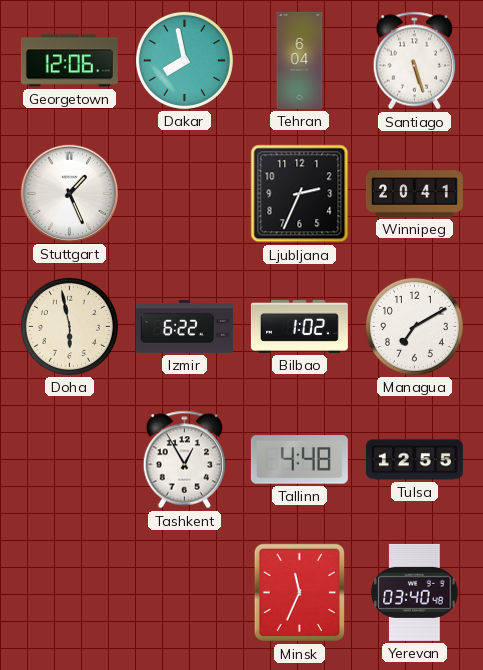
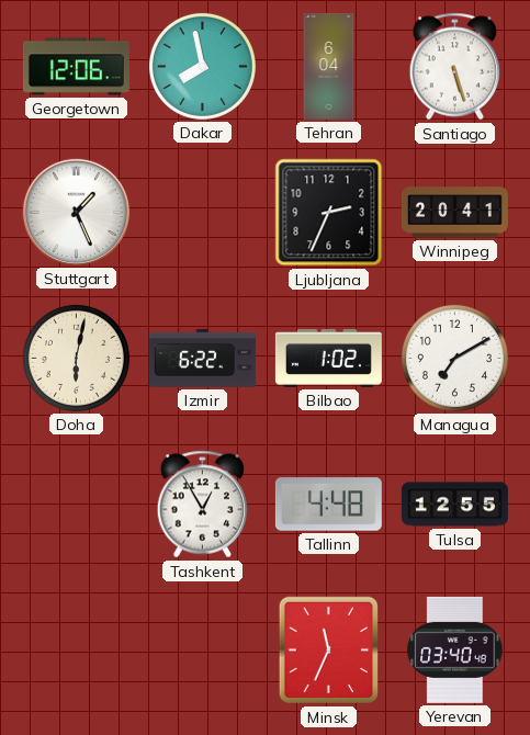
Doha: 5:58 -> 6:02
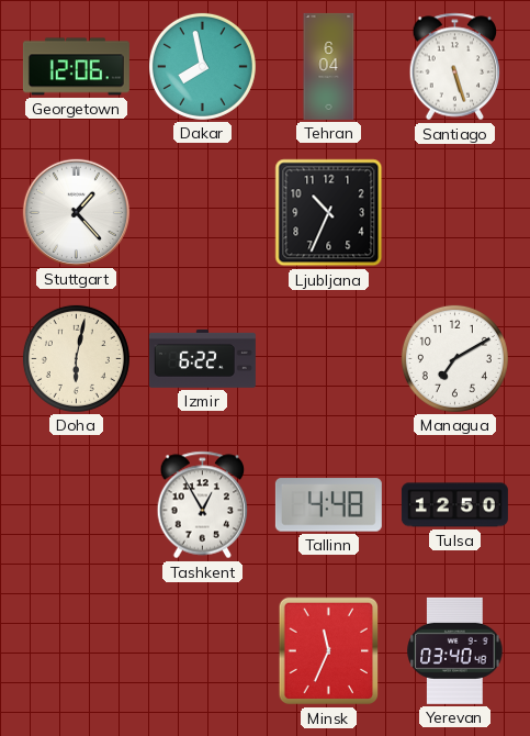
Stuttgart: 1:26 -> 1:23
Ljubljana: 2:34 -> 10:34
Winnipeg: 20:41 -> none
Bilbao: 1:02 -> none
Tulsa: 12:55 -> 12:50
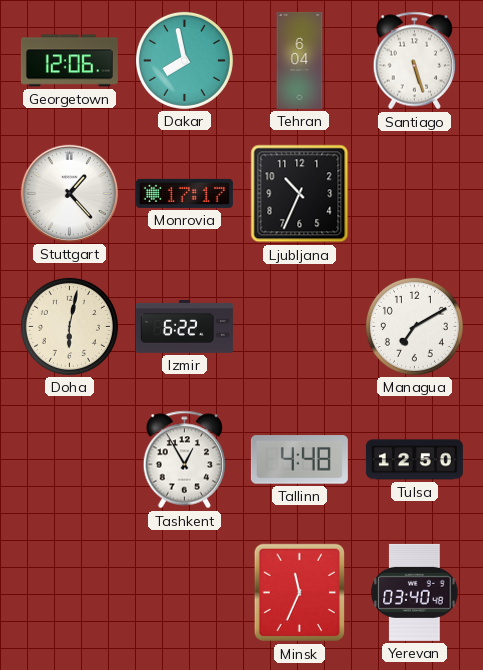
Monrovia: none -> 17:17
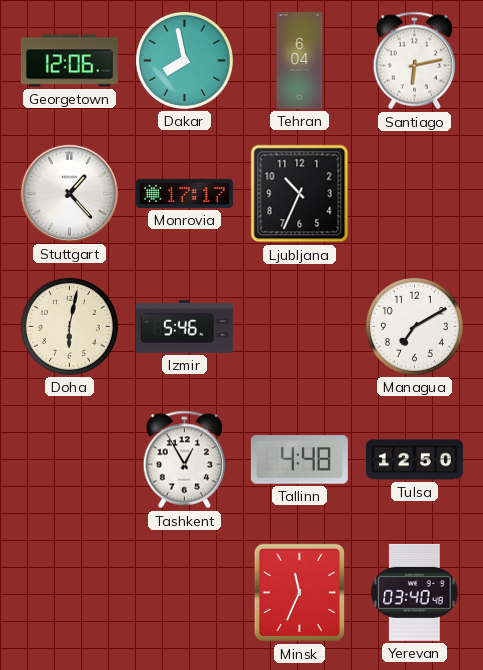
Santiago: 5:27 -> 6:13
Izmir: 6:22 -> 5:46
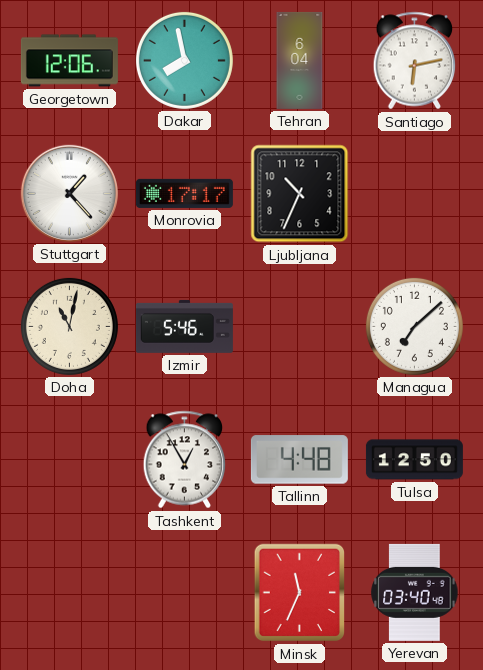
Doha: 6:02 -> 11:02
Managua: 7:10 -> 7:08
